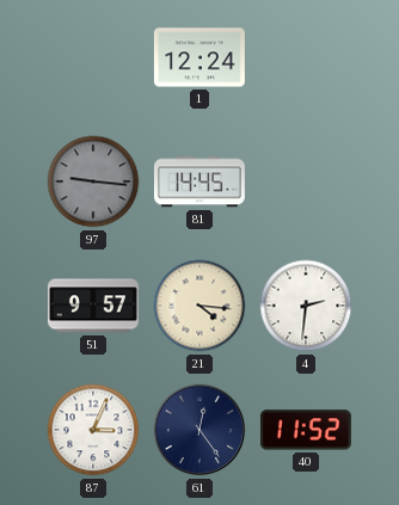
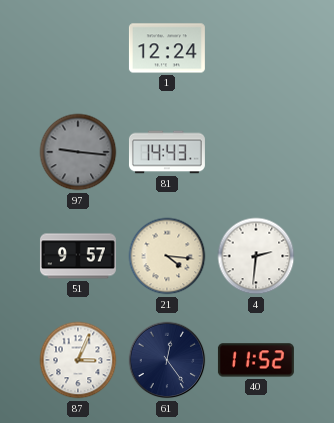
81: 14:45 -> 14:43
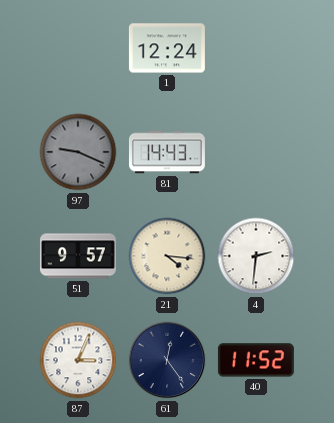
97: 9:16 -> 9:19
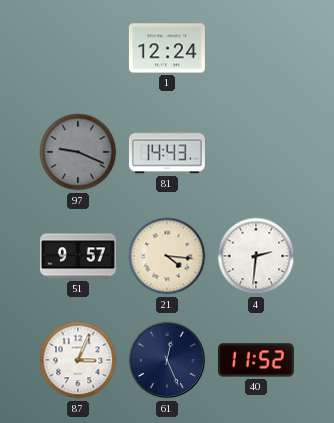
61: 12:24 -> 12:26
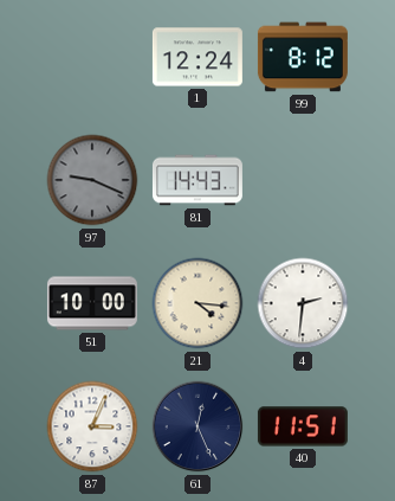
99: none -> 8:12
51: 9:57 -> 10:00
40: 11:52 -> 11:51
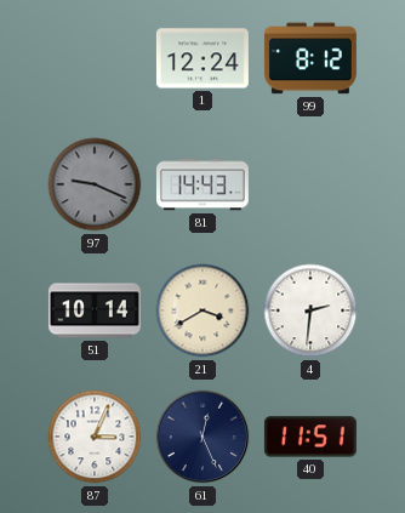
51: 10:00 -> 10:14
21: 4:16 -> 3:40
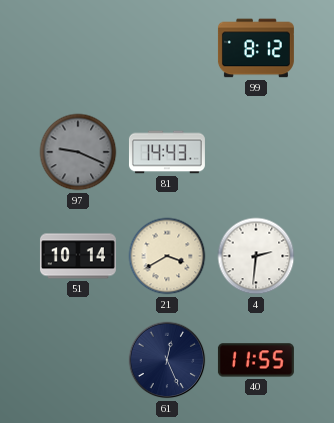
1: 12:24 -> none
87: 3:04 -> none
40: 11:51 -> 11:55
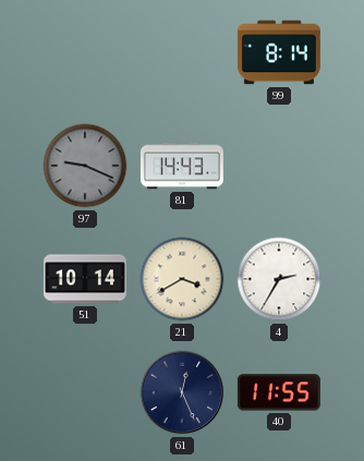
99: 8:12 -> 8:14
4: 2:31 -> 2:35
